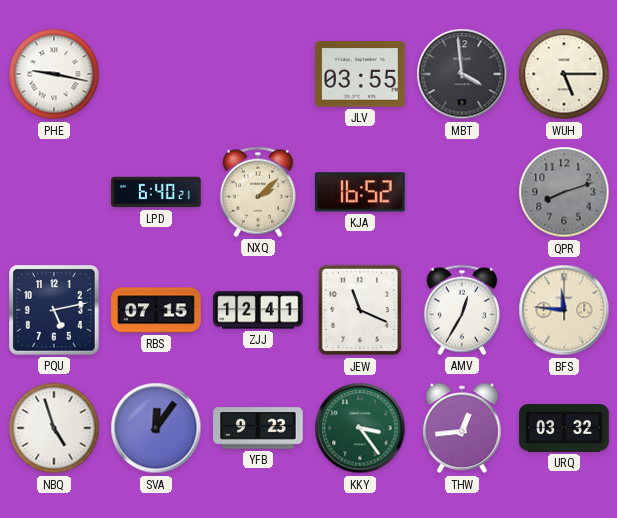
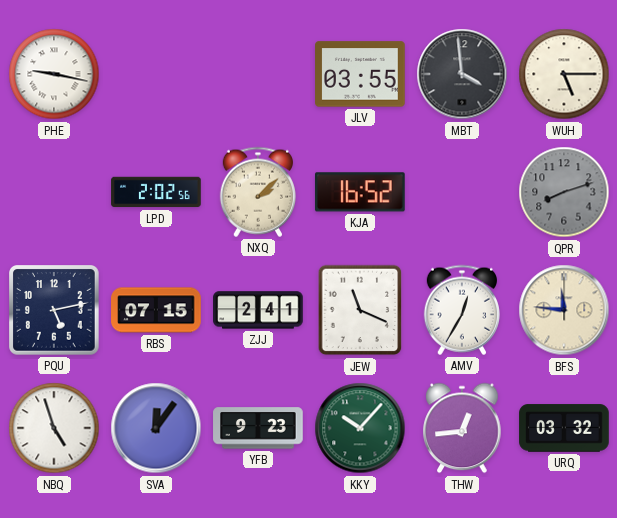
LPD: 6:40 -> 2:02
ZJJ: 12:41 -> 2:41
KKY: 3:24 -> 10:07
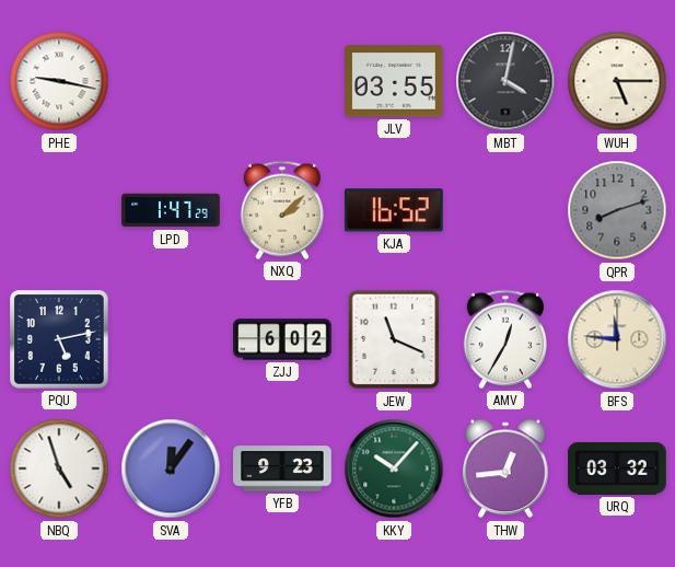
MBT: 3:59 -> 4:02
LPD: 2:02 -> 1:47
RBS: 07:15 -> none
ZJJ: 2:41 -> 6:02
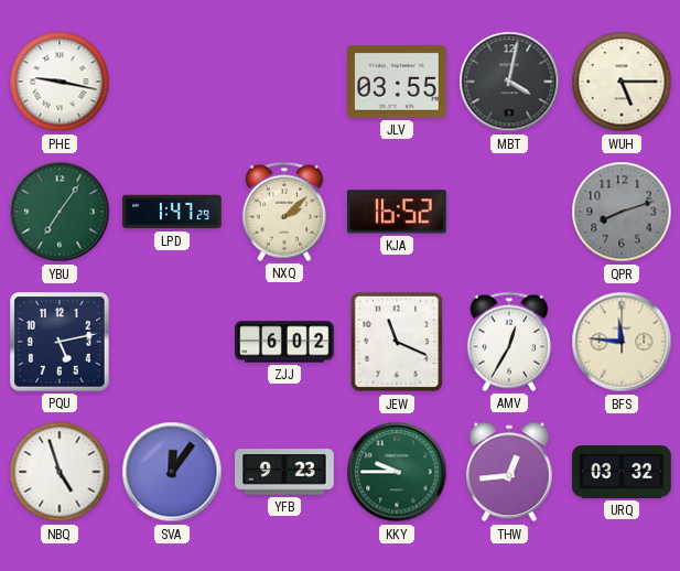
YBU: none -> 7:06
KKY: 10:07 -> 9:45
